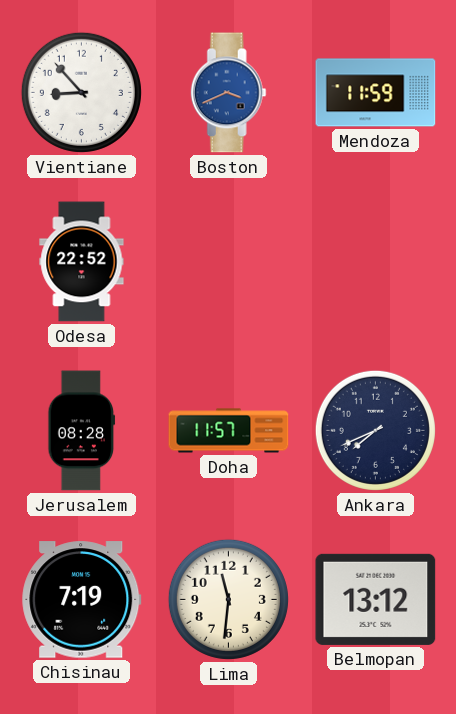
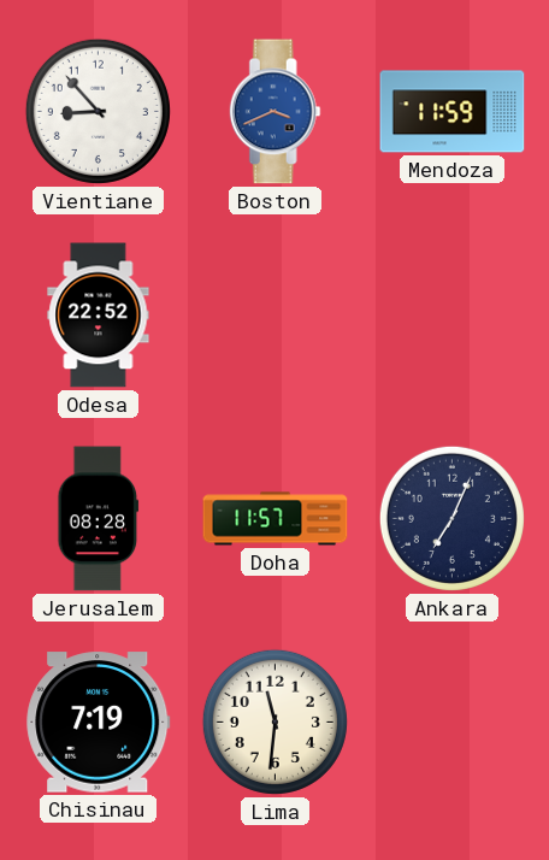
Ankara: 7:41 -> 7:04
Belmopan: 13:12 -> none
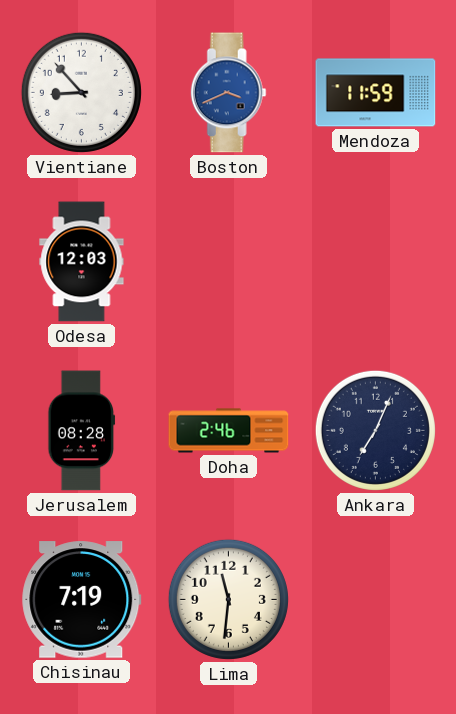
Odesa: 22:52 -> 12:03
Doha: 11:57 -> 2:46
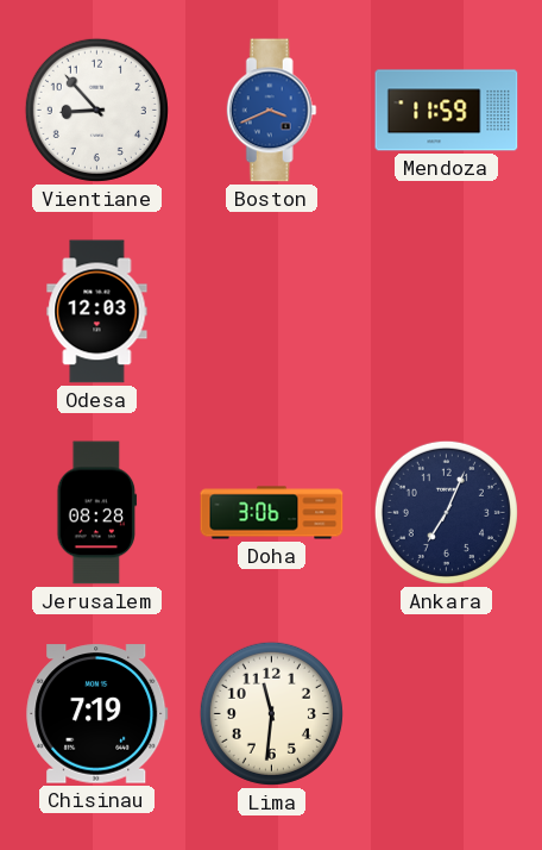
Doha: 2:46 -> 3:06
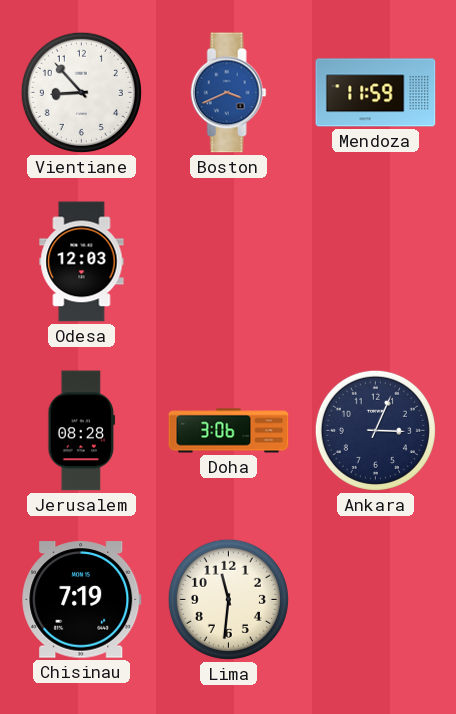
Ankara: 7:04 -> 3:04
